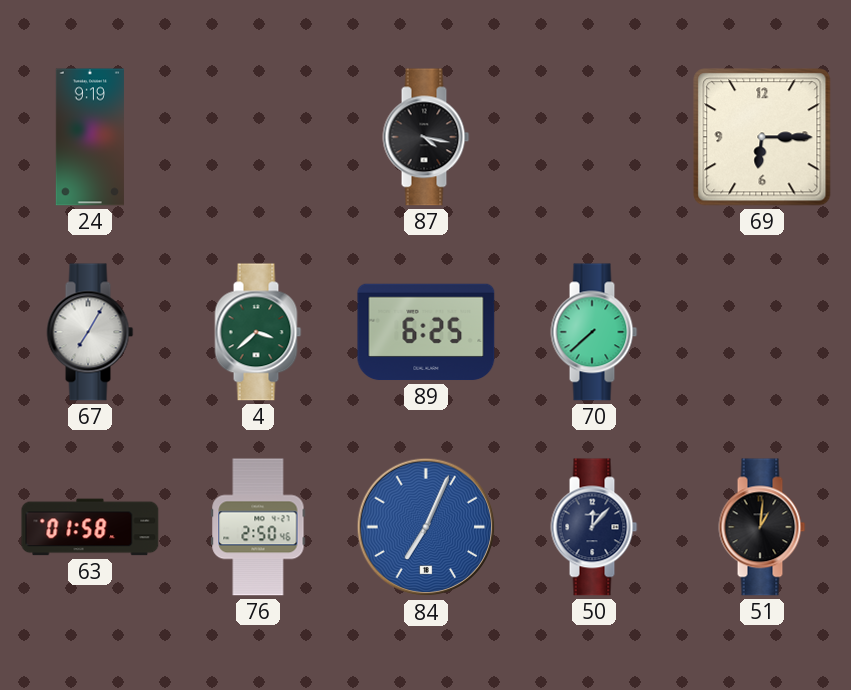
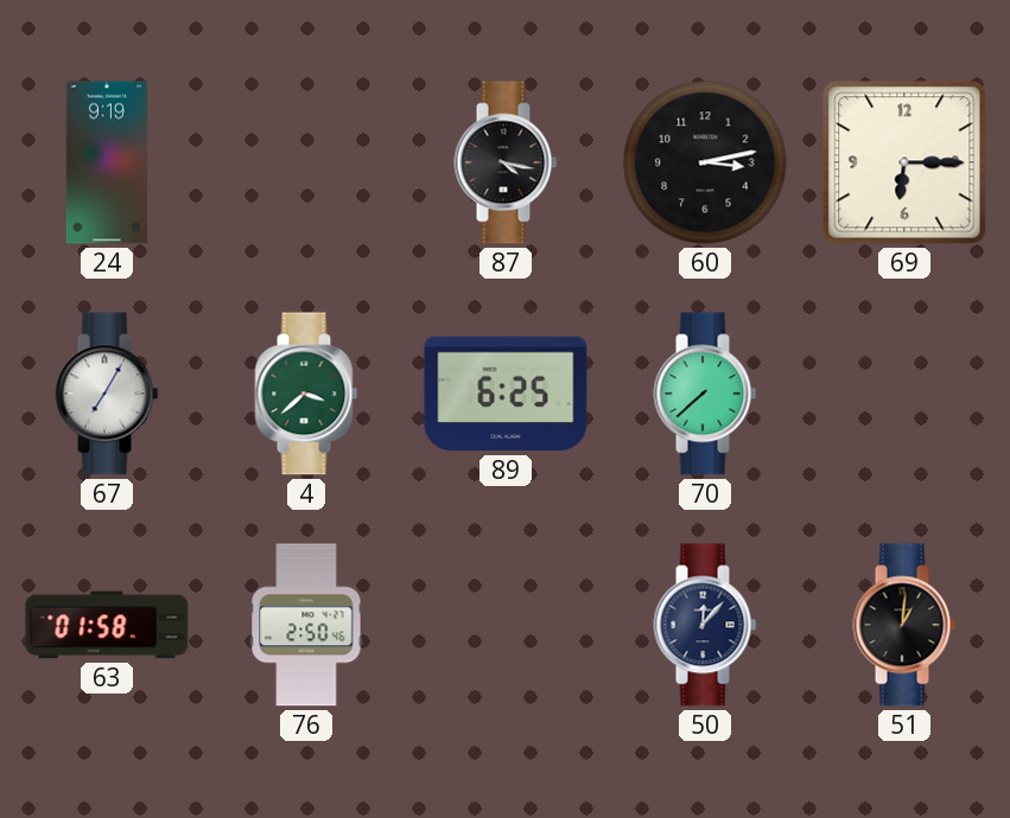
60: none -> 3:13
84: 7:04 -> none
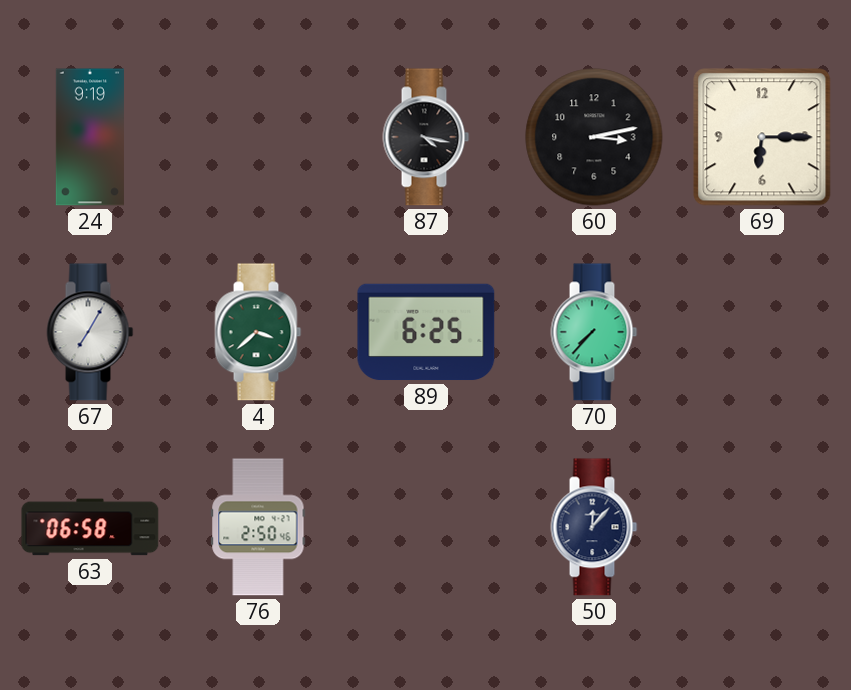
70: 7:38 -> 7:37
63: 01:58 -> 06:58
51: 1:01 -> none
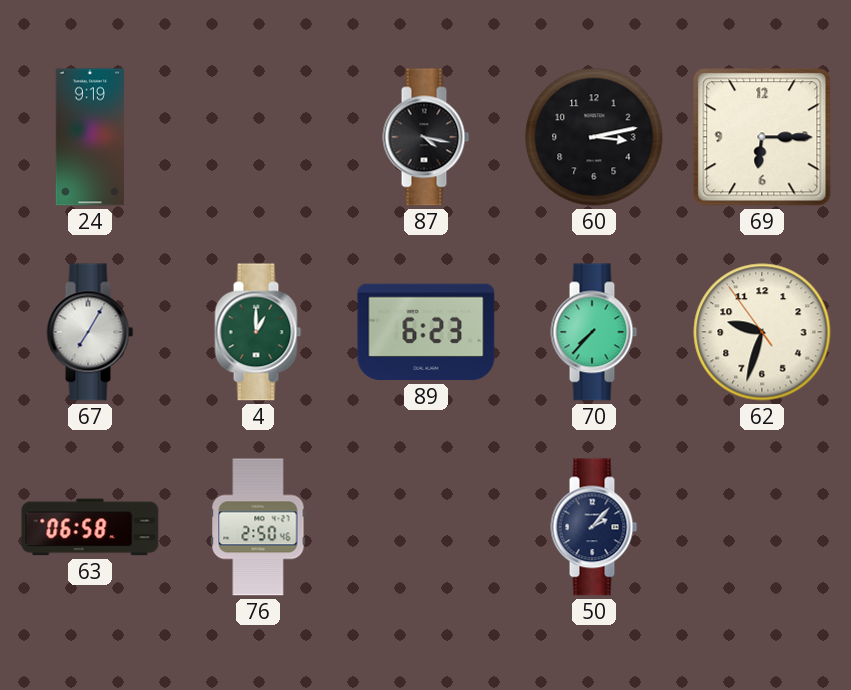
4: 3:38 -> 1:00
89: 6:25 -> 6:23
62: none -> 9:32
50: 12:07 -> 2:07
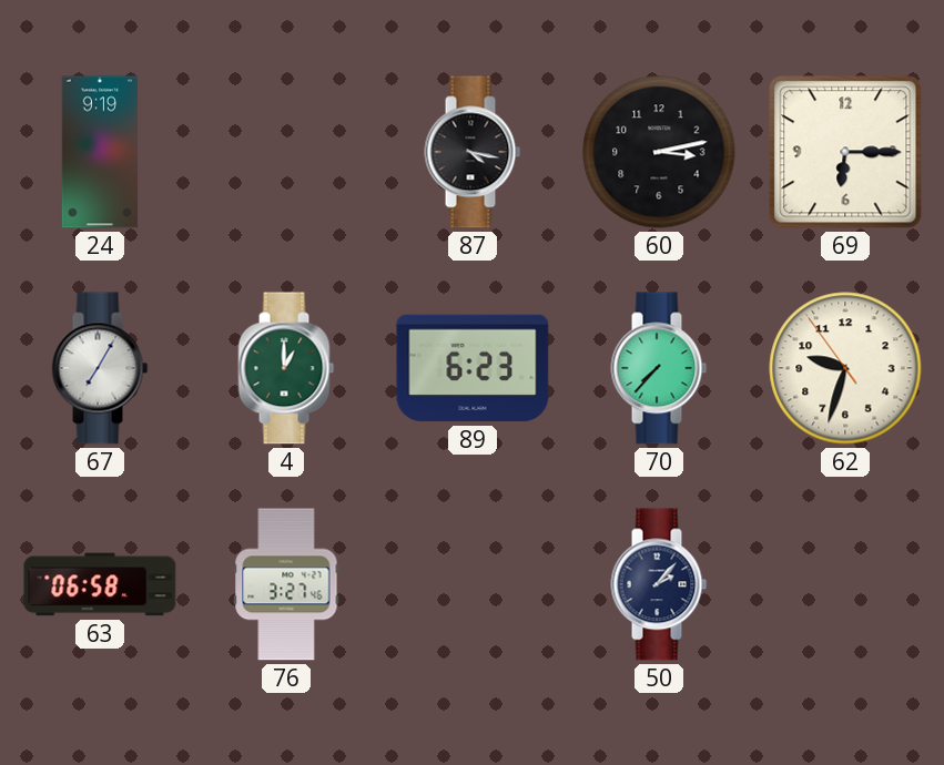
76: 2:50 -> 3:27
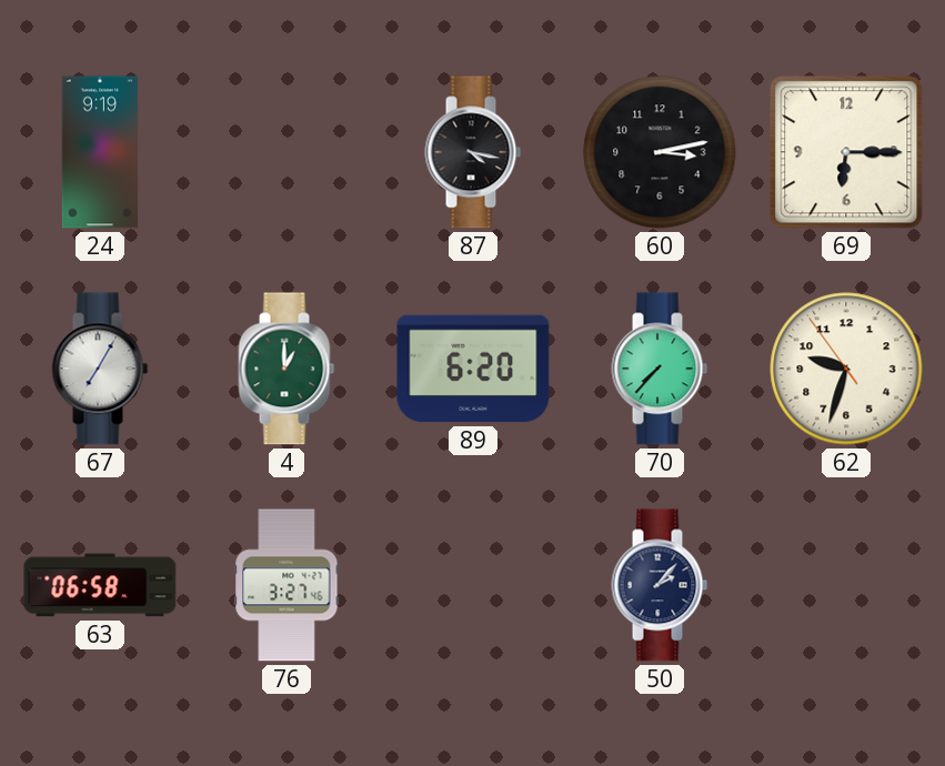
89: 6:23 -> 6:20
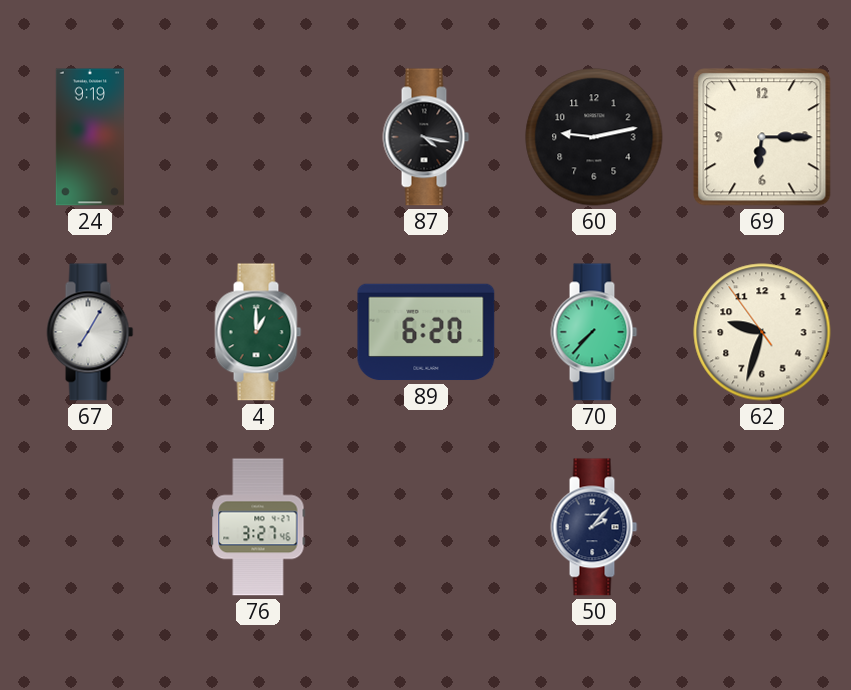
60: 3:13 -> 9:13
63: 06:58 -> none
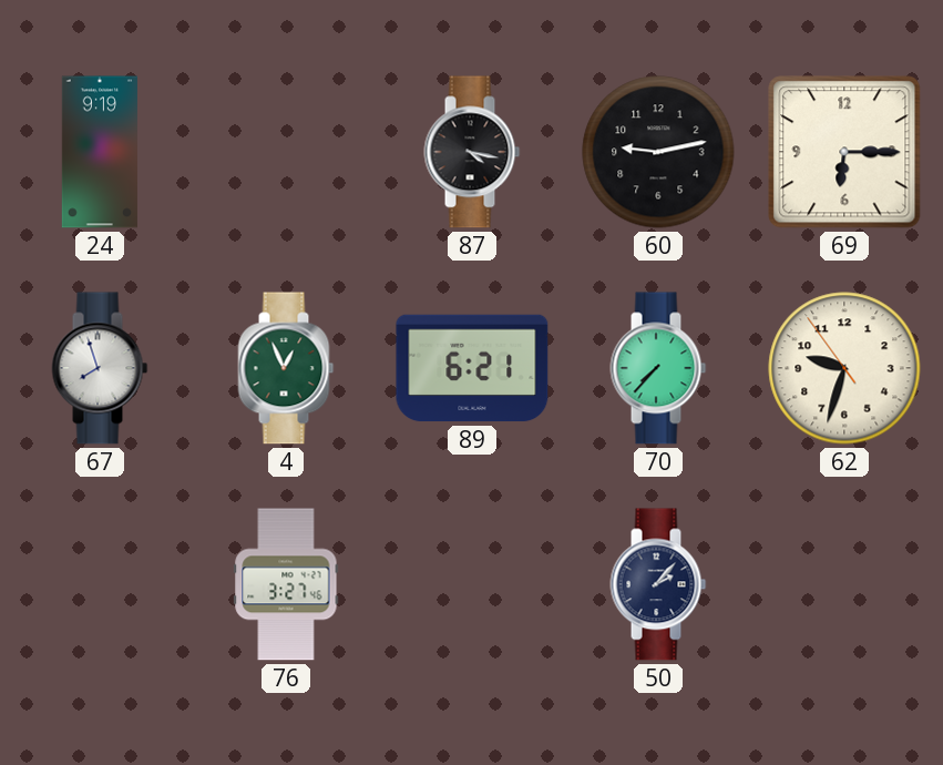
67: 7:05 -> 7:57
4: 1:00 -> 12:56
89: 6:20 -> 6:21
